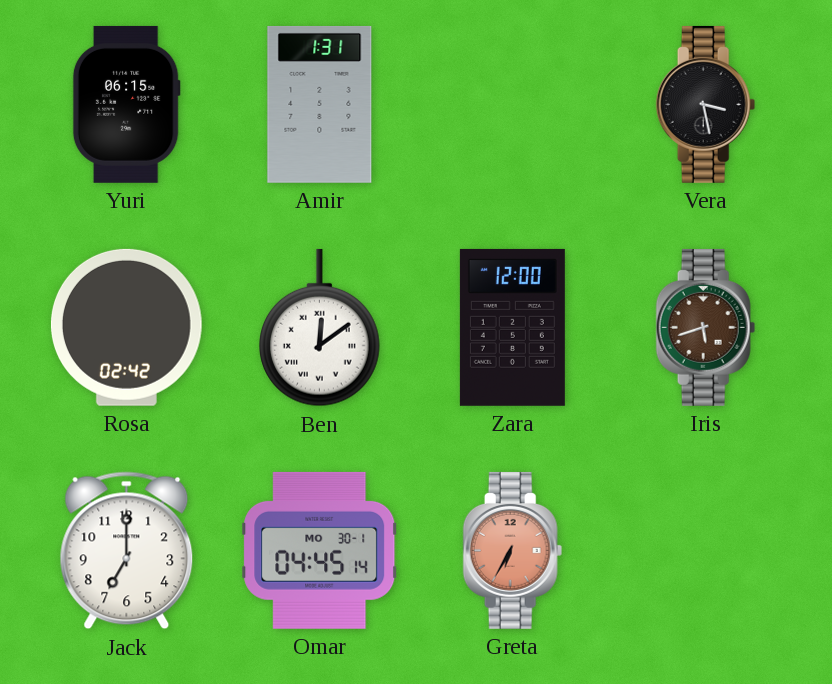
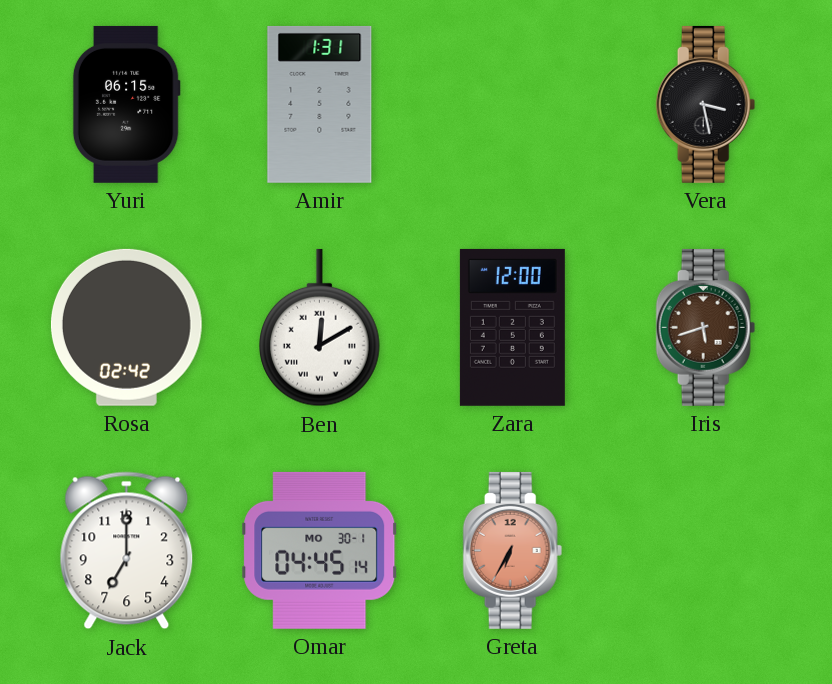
Ben: 12:09 -> 12:10
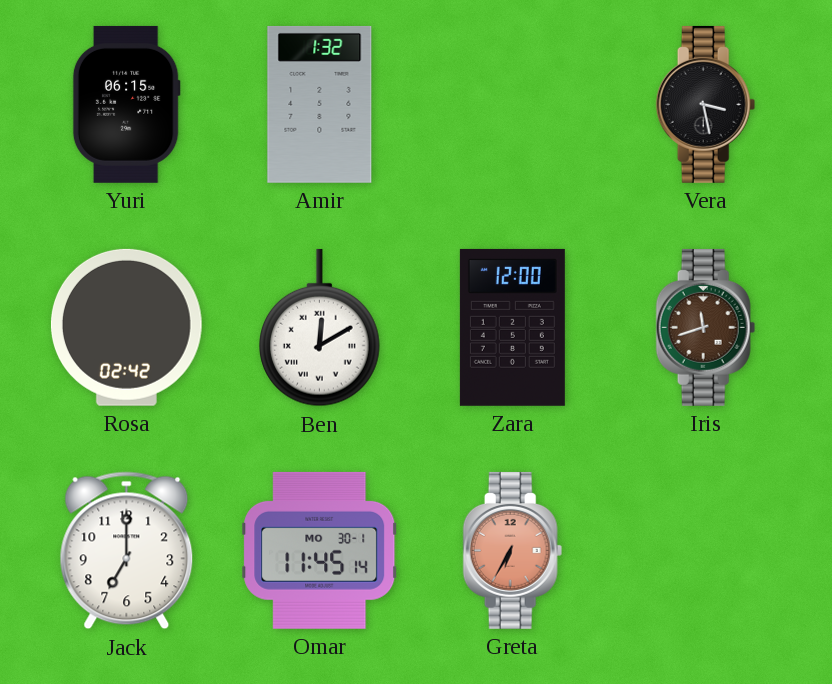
Amir: 1:31 -> 1:32
Iris: 5:42 -> 11:42
Omar: 04:45 -> 11:45
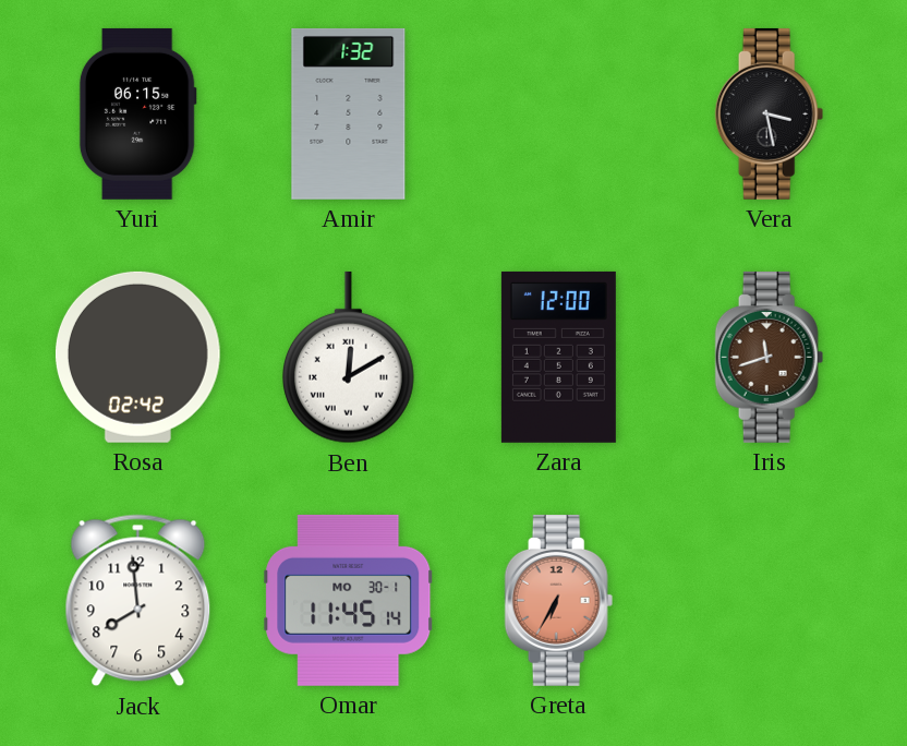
Jack: 7:00 -> 7:59
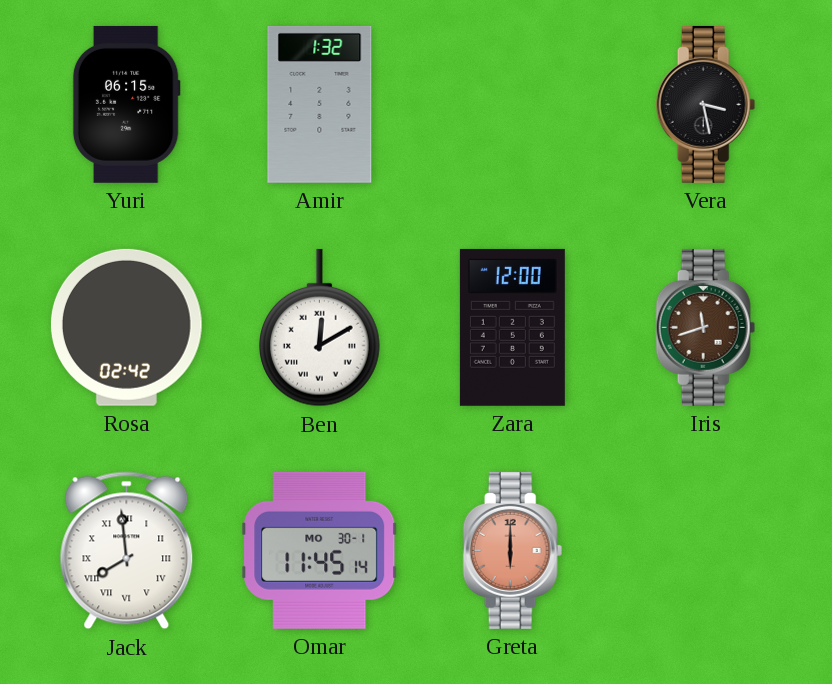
Jack numerals: Arabic -> Roman
Greta: 6:35 -> 6:00
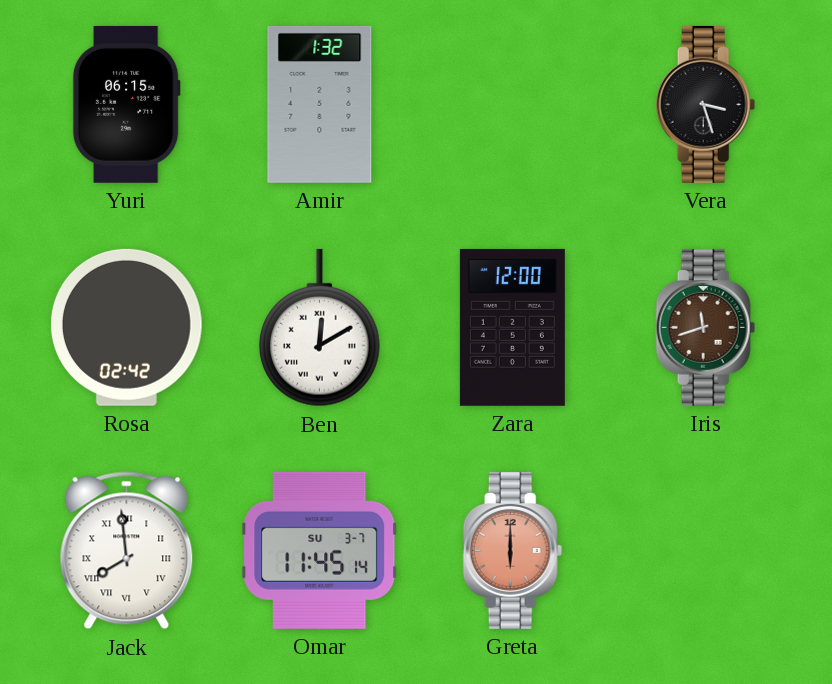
Vera: 3:28 -> 3:27
Omar date: MO 30-1 -> SU 3-7
